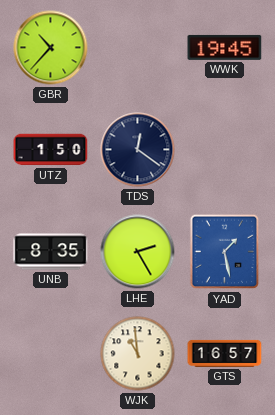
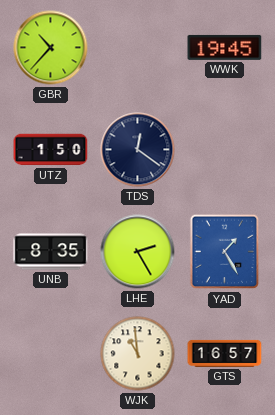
YAD: 1:28 -> 1:25
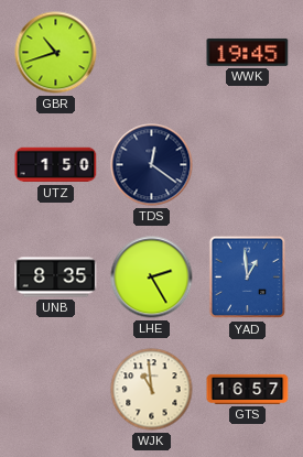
GBR: 10:37 -> 10:42
YAD: 1:25 -> 12:59
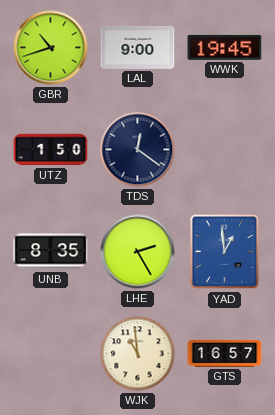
LAL: none -> 9:00
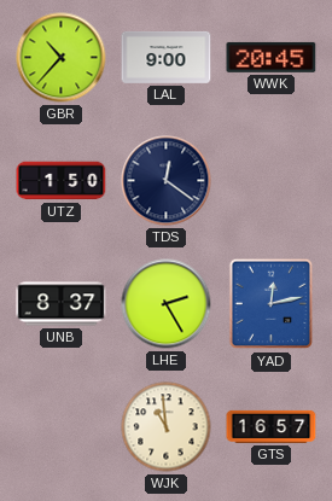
GBR: 10:42 -> 10:37
WWK: 19:45 -> 20:45
UNB: 8:35 -> 8:37
YAD: 12:59 -> 12:13
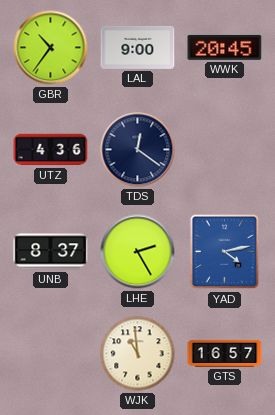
GBR: 10:37 -> 10:36
UTZ: 1:50 -> 4:36
YAD: 12:13 -> 4:13
